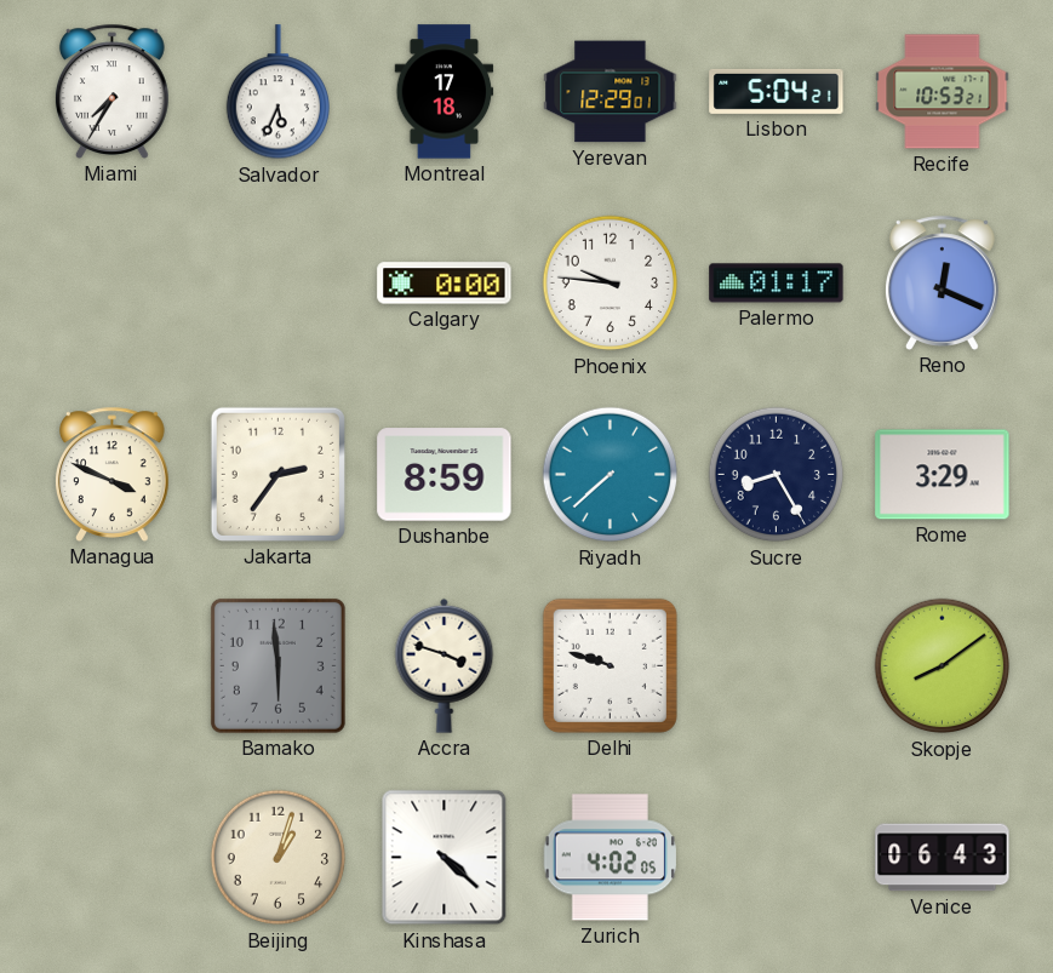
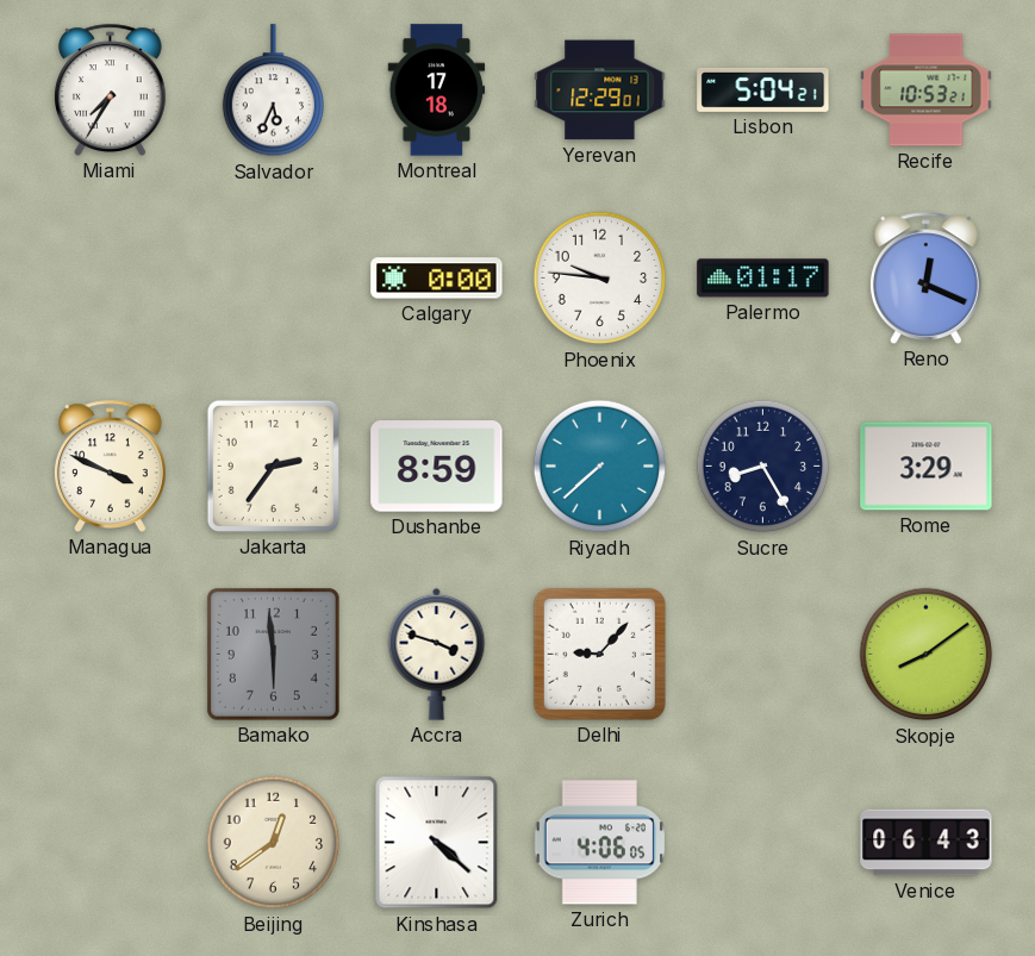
Delhi: 9:48 -> 9:07
Beijing: 1:03 -> 12:39
Zurich: 4:02 -> 4:06
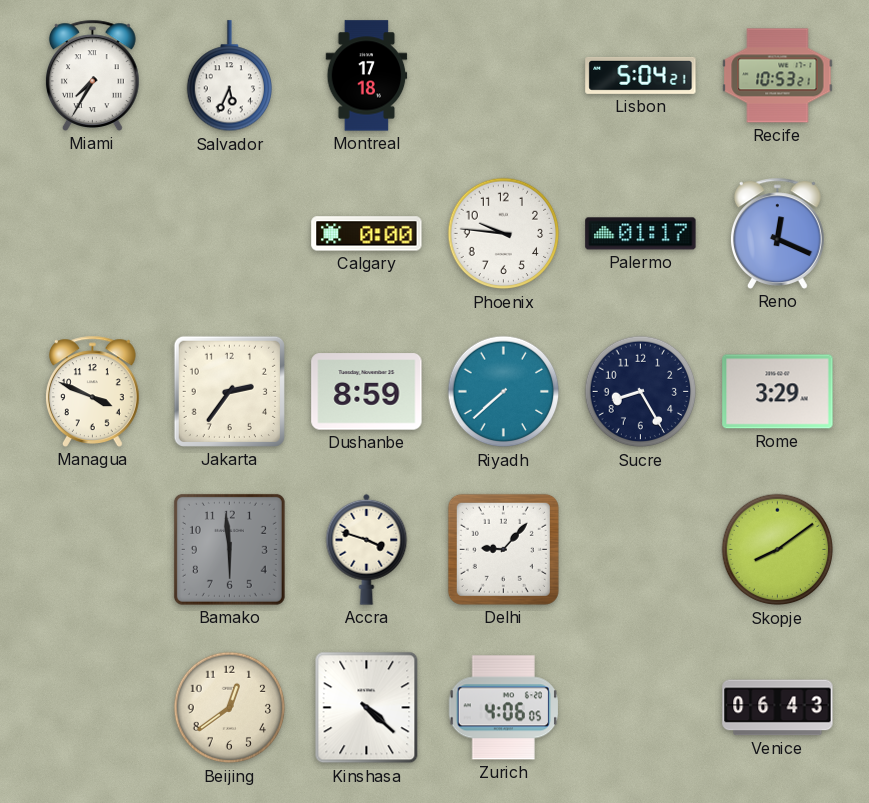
Yerevan: 12:29 -> none
